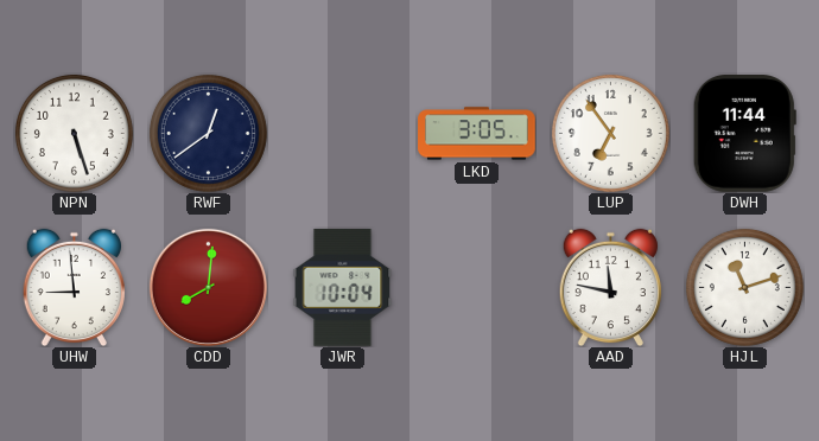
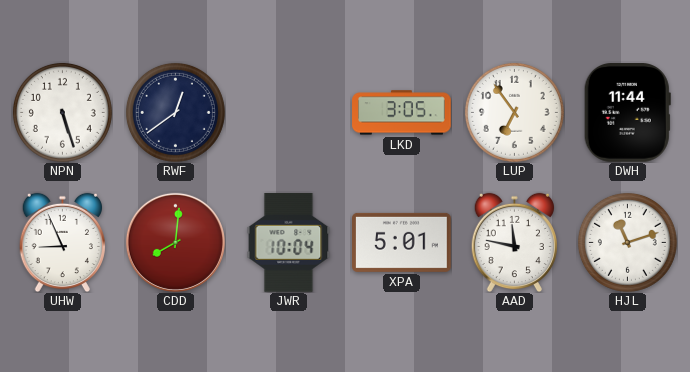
UHW: 8:59 -> 8:56
XPA: none -> 5:01
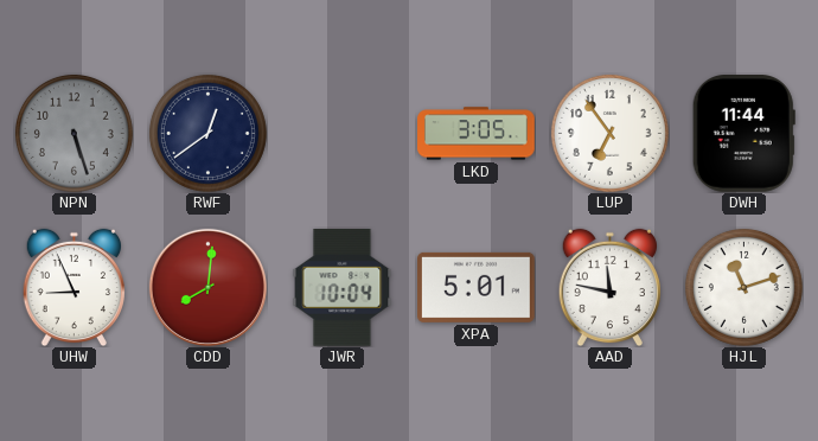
NPN dial: white -> grey
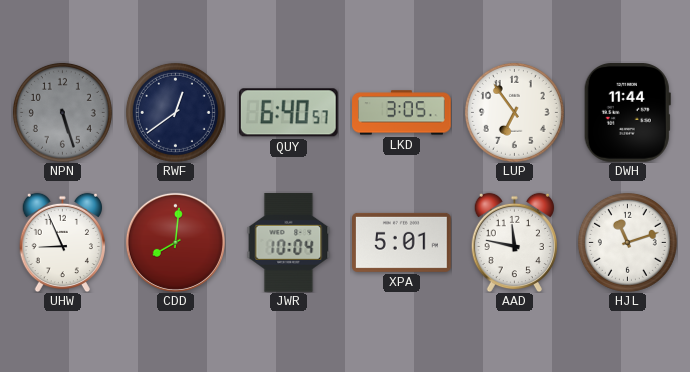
QUY: none -> 6:40
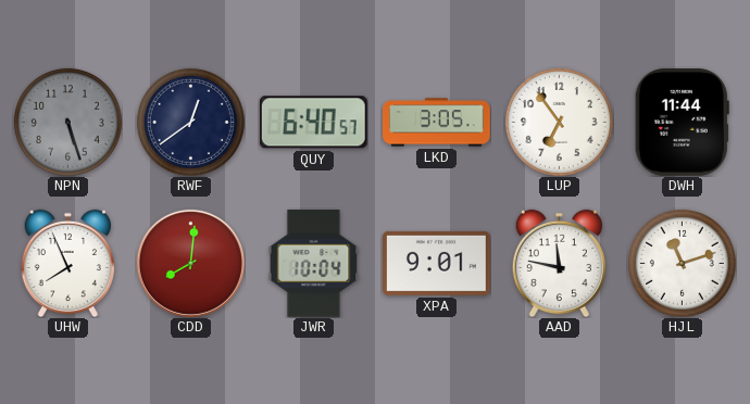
UHW: 8:56 -> 7:56
XPA: 5:01 -> 9:01
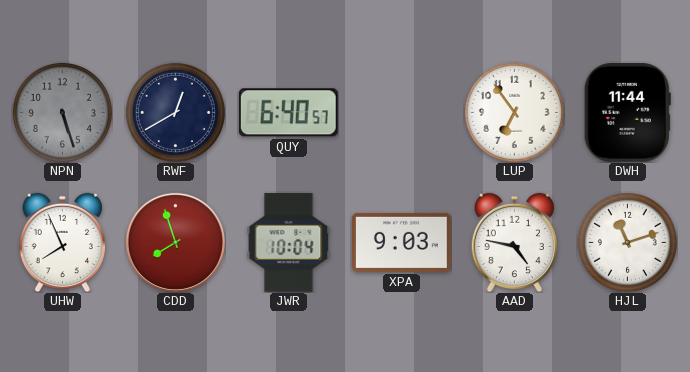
RWF: 12:39 -> 12:40
LKD: 3:05 -> none
CDD: 8:01 -> 7:57
XPA: 9:01 -> 9:03
AAD: 11:47 -> 4:47
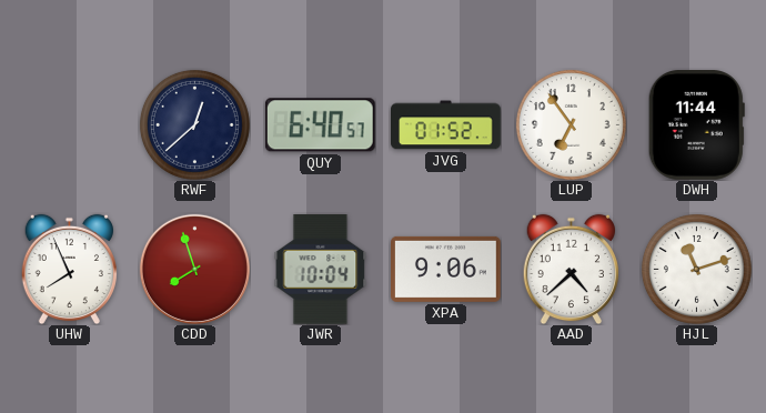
NPN: 5:27 -> none
RWF: 12:40 -> 12:38
JVG: none -> 01:52
XPA: 9:03 -> 9:06
AAD: 4:47 -> 4:38
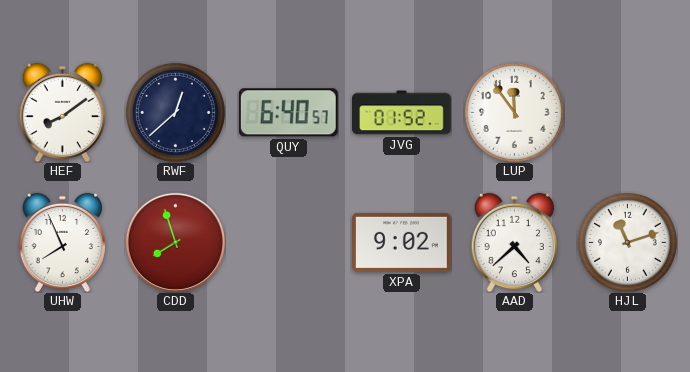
HEF: none -> 8:09
LUP: 6:54 -> 11:54
DWH: 11:44 -> none
JWR: 10:04 -> none
XPA: 9:06 -> 9:02
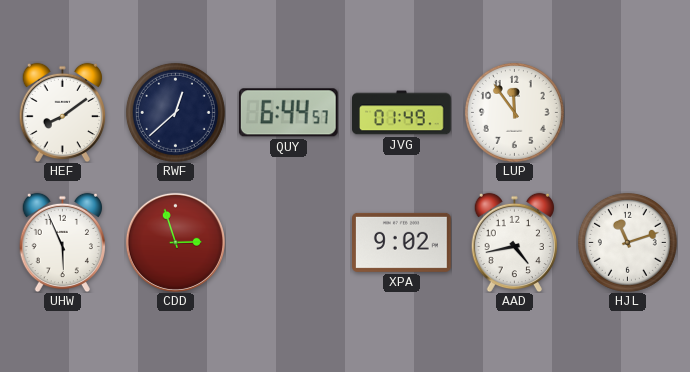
QUY: 6:40 -> 6:44
JVG: 01:52 -> 01:49
UHW: 7:56 -> 5:56
CDD: 7:57 -> 2:57
AAD: 4:38 -> 4:43
